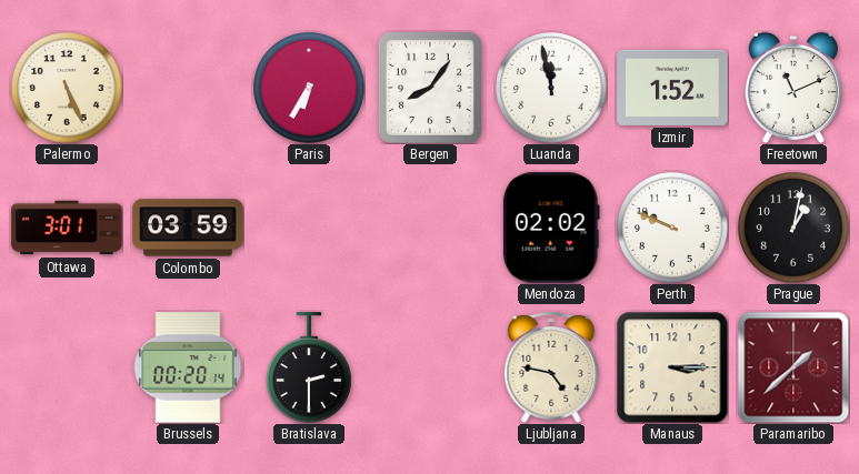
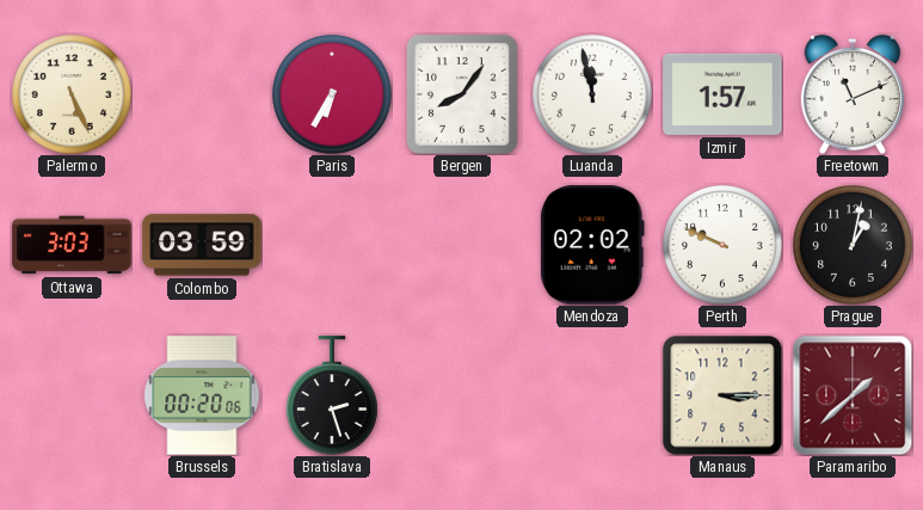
Izmir: 1:52 -> 1:57
Ottawa: 3:01 -> 3:03
Brussels: 00:20:14 -> 00:20:06
Bratislava: 2:30 -> 2:27
Ljubljana: 4:47 -> none
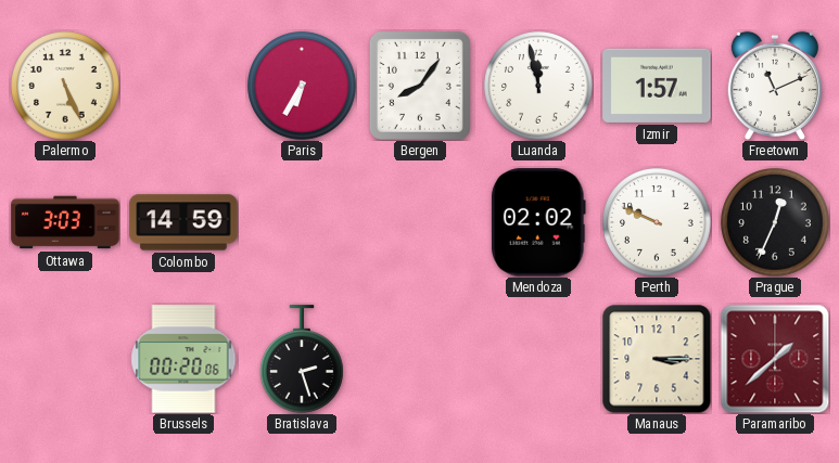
Colombo: 03:59 -> 14:59
Prague: 1:02 -> 12:34
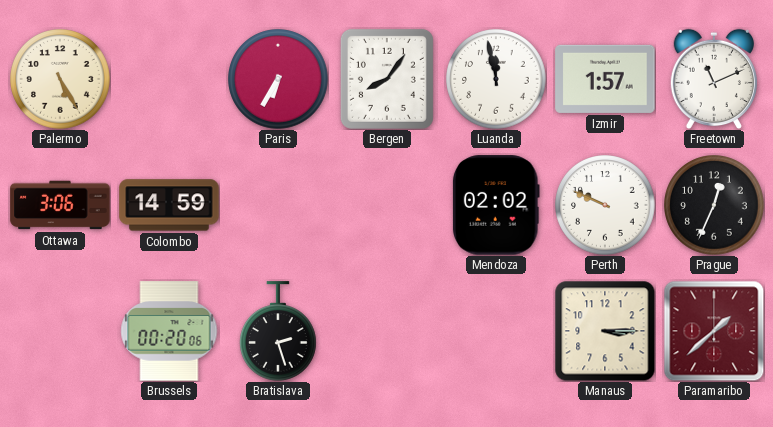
Palermo: 5:26 -> 5:25
Ottawa: 3:03 -> 3:06
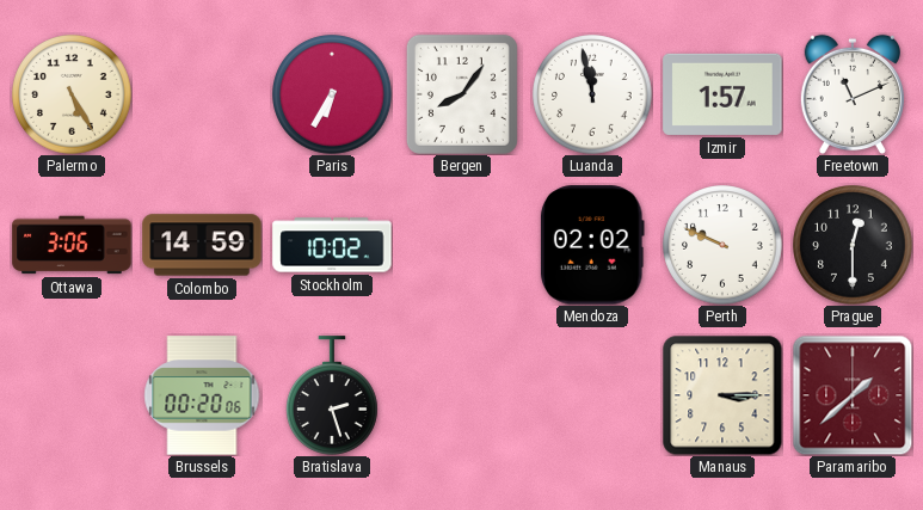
Stockholm: none -> 10:02
Prague: 12:34 -> 12:30
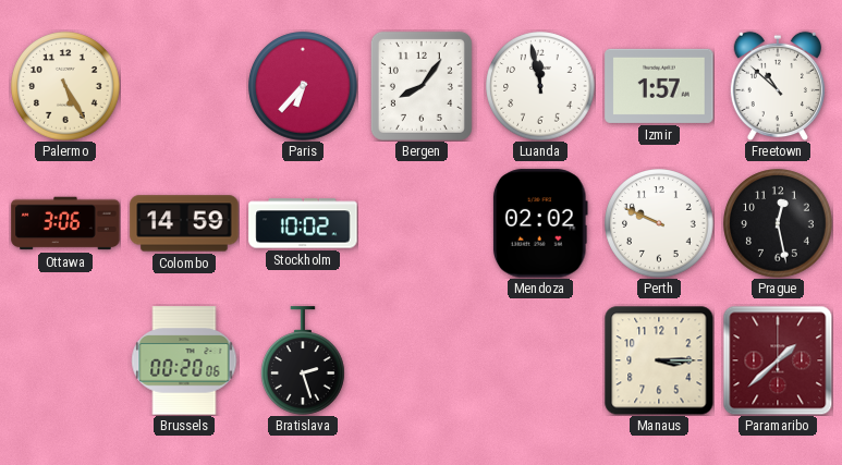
Paris: 6:35 -> 6:37
Freetown: 11:11 -> 10:52
Prague: 12:30 -> 12:28
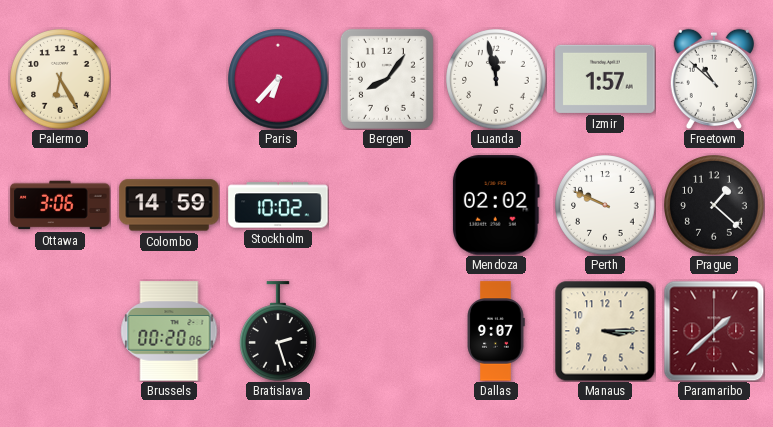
Palermo: 5:25 -> 6:25
Prague: 12:28 -> 1:22
Dallas: none -> 9:07
